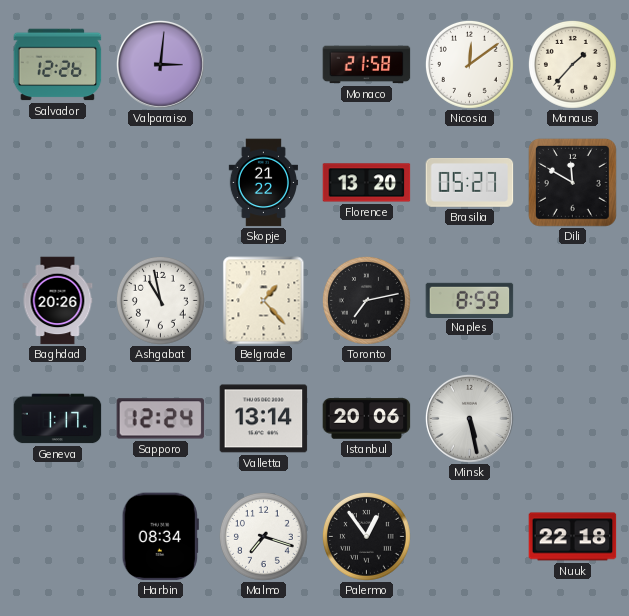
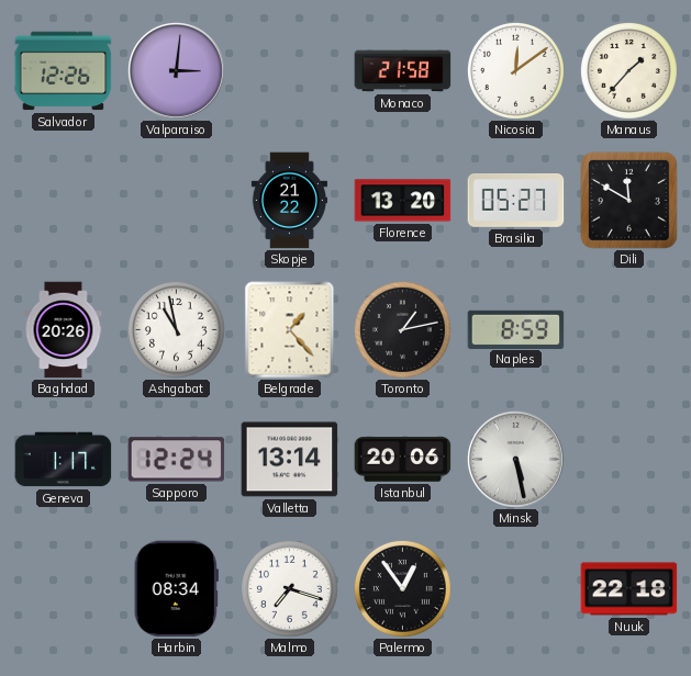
Toronto: 7:13 -> 1:13
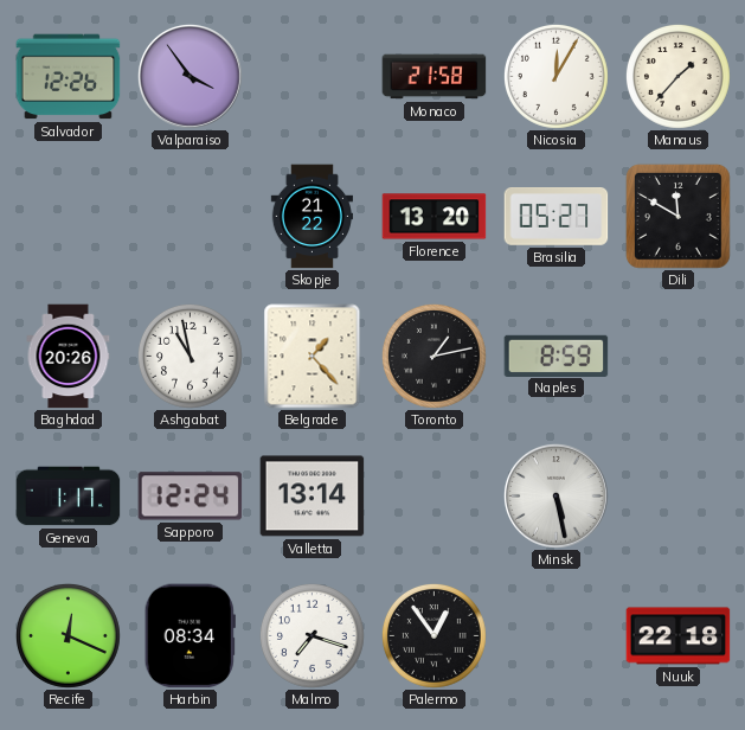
Valparaiso: 3:01 -> 3:54
Nicosia: 12:09 -> 12:05
Istanbul: 20:06 -> none
Recife: none -> 12:19
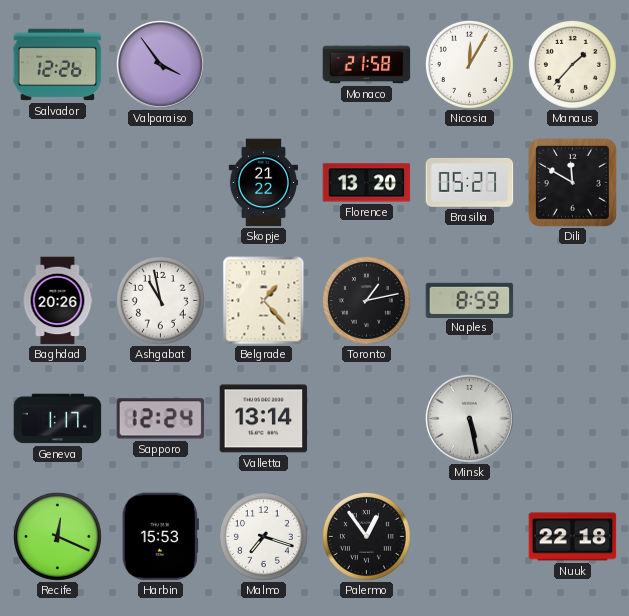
Harbin: 08:34 -> 15:53
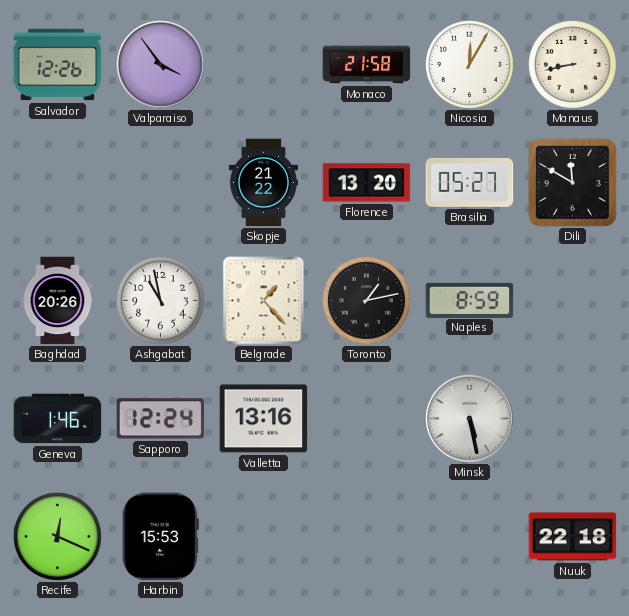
Manaus: 1:37 -> 8:43
Geneva: 1:17 -> 1:46
Valletta: 13:14 -> 13:16
Malmo: 7:18 -> none
Palermo: 12:54 -> none
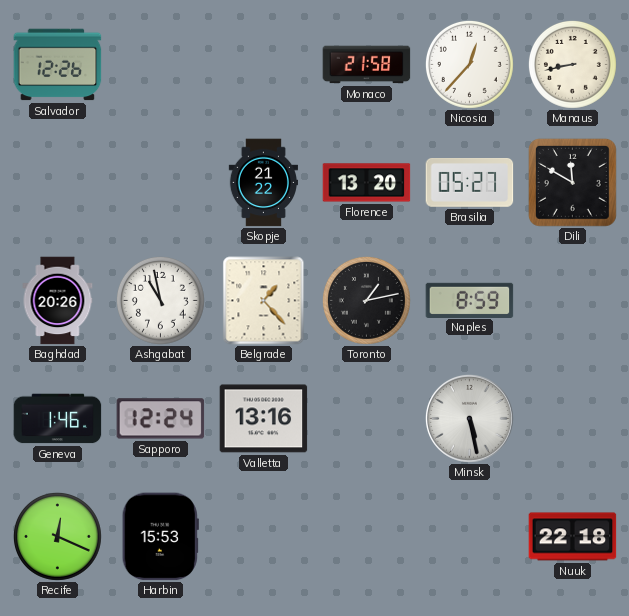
Valparaiso: 3:54 -> none
Nicosia: 12:05 -> 12:37
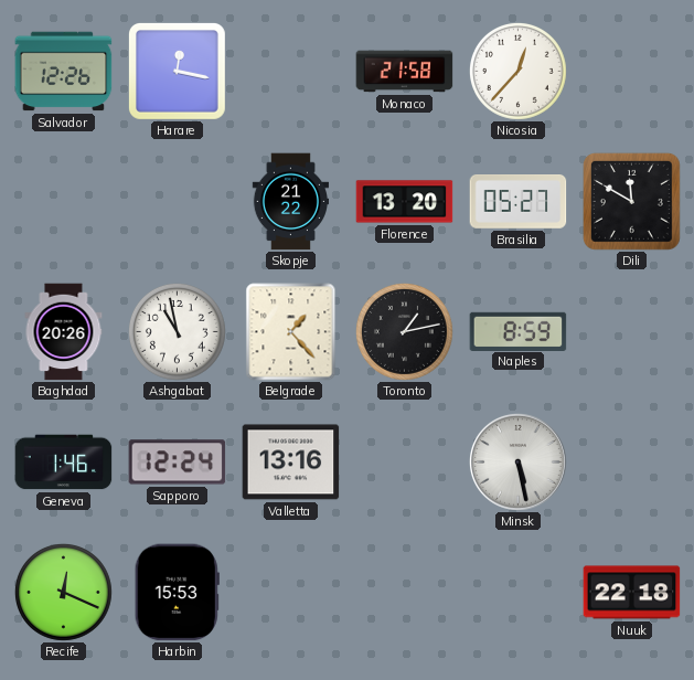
Harare: none -> 12:17
Manaus: 8:43 -> none
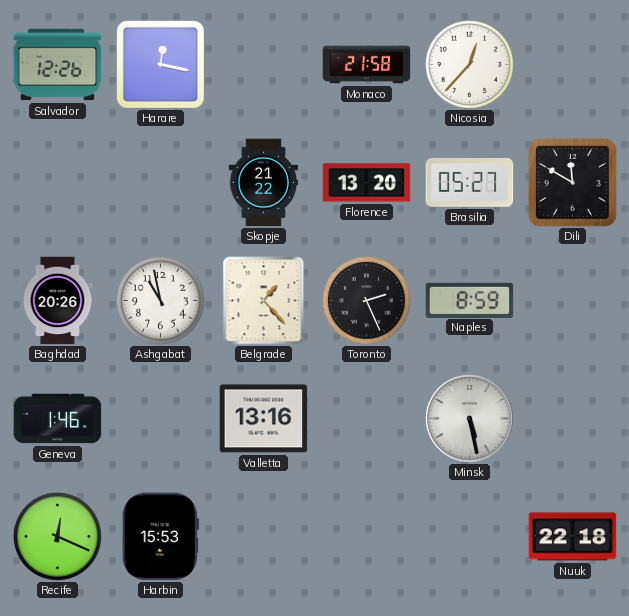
Toronto: 1:13 -> 2:26
Sapporo: 12:24 -> none
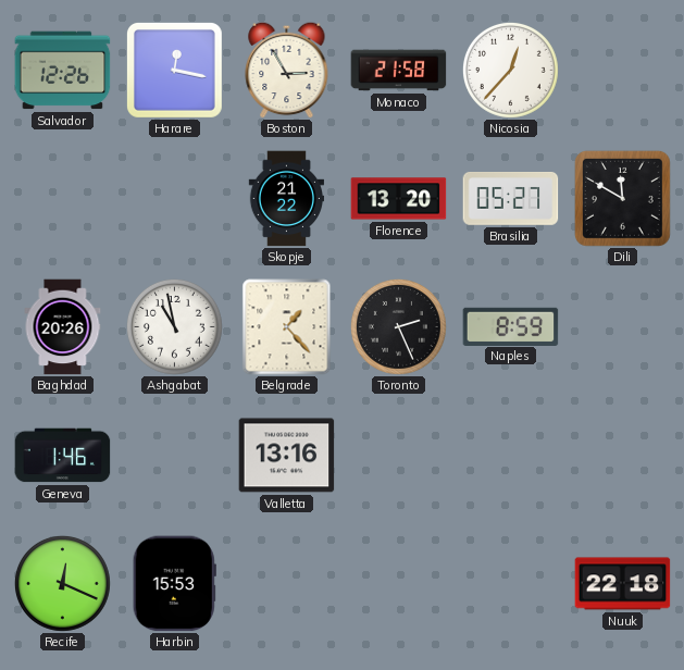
Boston: none -> 2:55
Minsk: 5:28 -> none
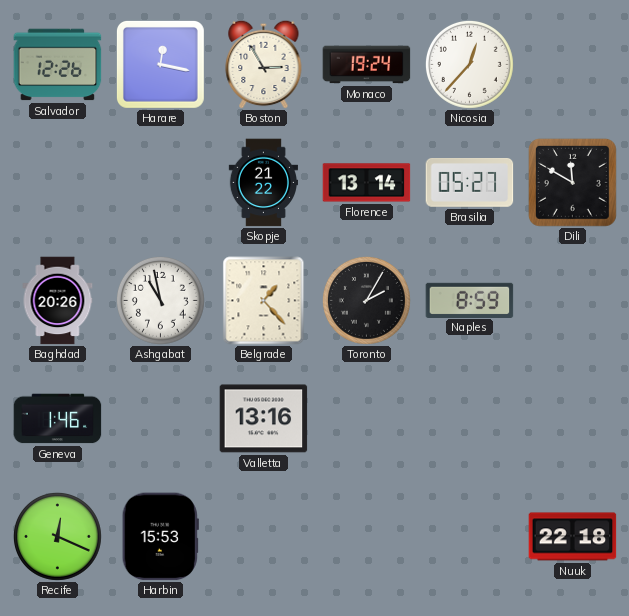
Monaco: 21:58 -> 19:24
Florence: 13:20 -> 13:14
Toronto: 2:26 -> 2:05
